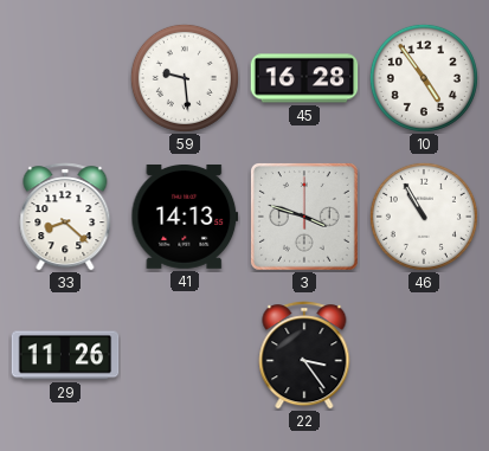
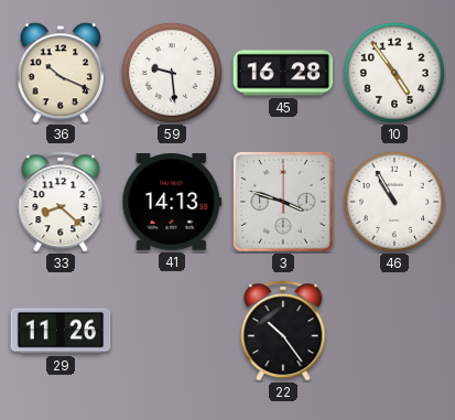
36: none -> 10:19
22: 3:24 -> 10:24
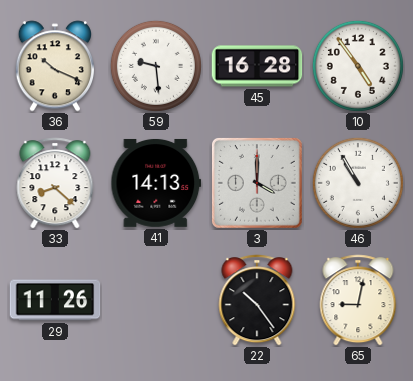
3: 3:48 -> 4:00
65: none -> 9:02
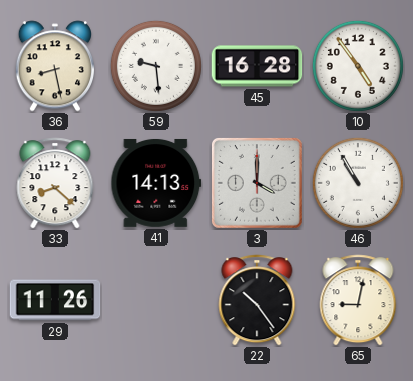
36: 10:19 -> 8:28
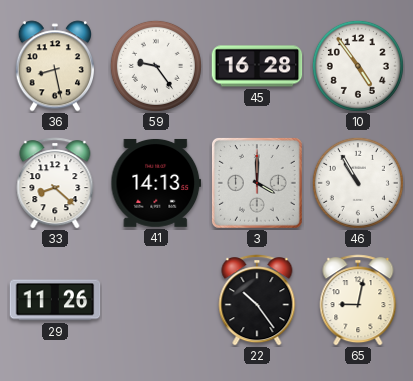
59: 9:29 -> 9:24
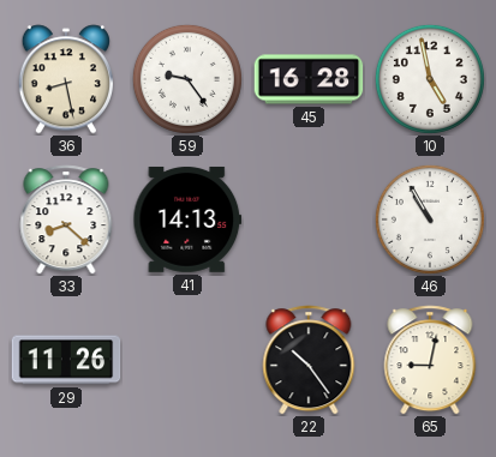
10: 4:54 -> 4:58
3: 4:00 -> none
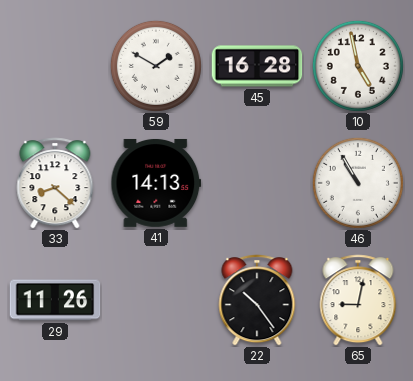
36: 8:28 -> none
59: 9:24 -> 1:50
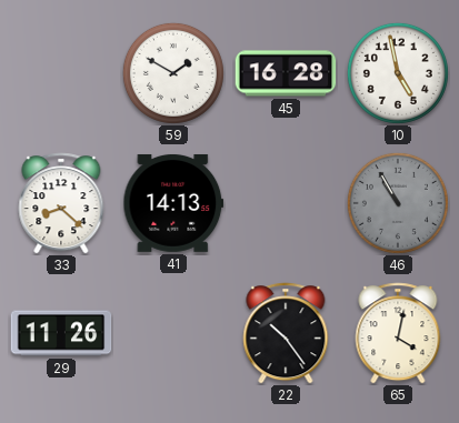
46 dial: white -> grey
65: 9:02 -> 4:02
